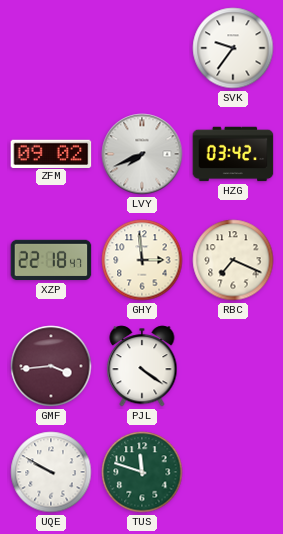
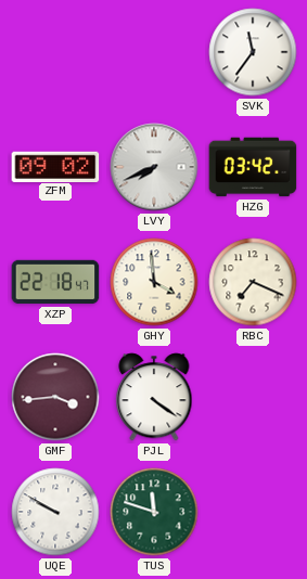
SVK: 9:36 -> 11:36
GHY: 2:59 -> 3:59
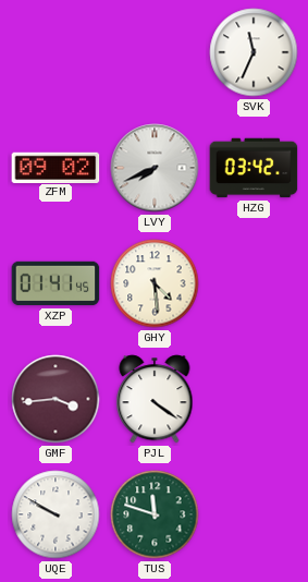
SVK: 11:36 -> 11:34
XZP: 22:18 -> 01:41
GHY: 3:59 -> 4:29
RBC: 7:19 -> none
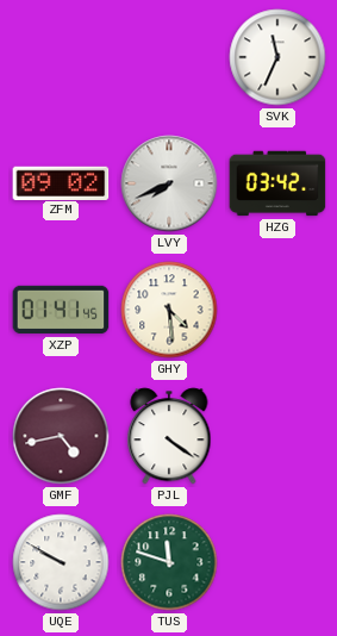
GMF: 3:44 -> 4:43
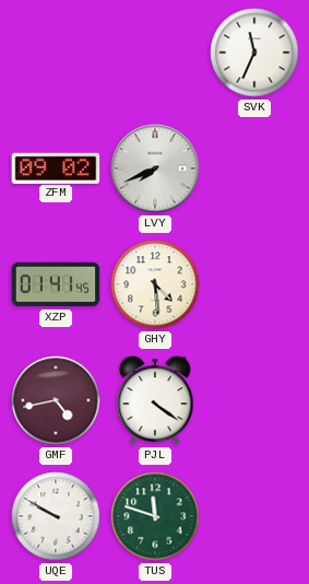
HZG: 03:42 -> none
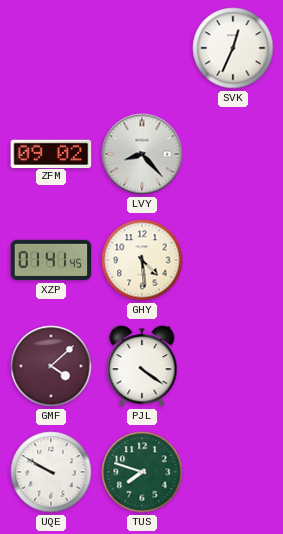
SVK: 11:34 -> 12:34
LVY: 7:41 -> 8:23
GMF: 4:43 -> 4:08
TUS: 11:48 -> 7:48
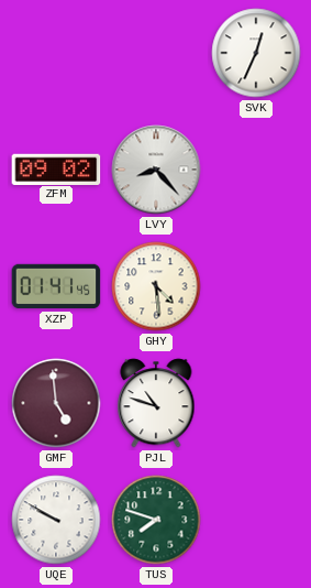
GMF: 4:08 -> 4:59
PJL: 4:21 -> 10:48
